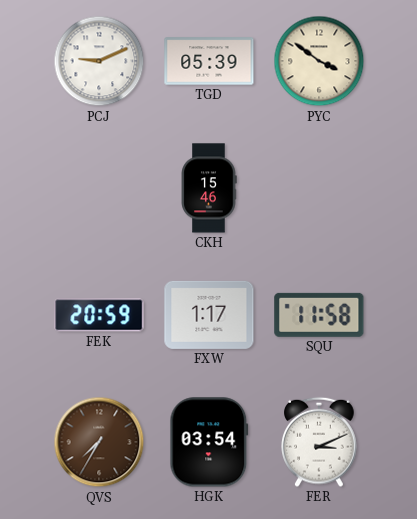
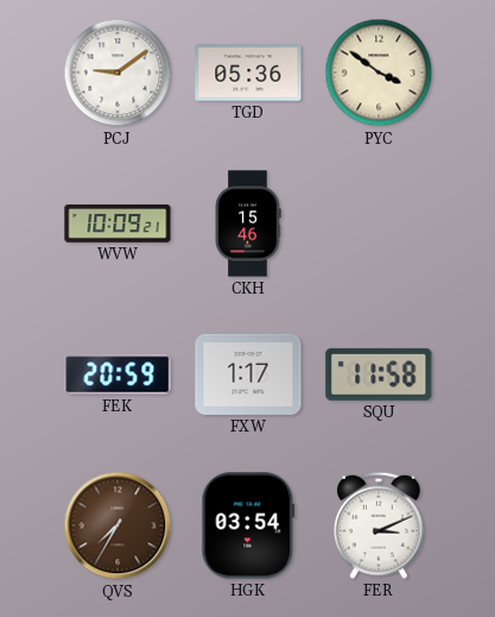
PCJ: 9:11 -> 9:09
TGD: 05:39 -> 05:36
WVW: none -> 10:09
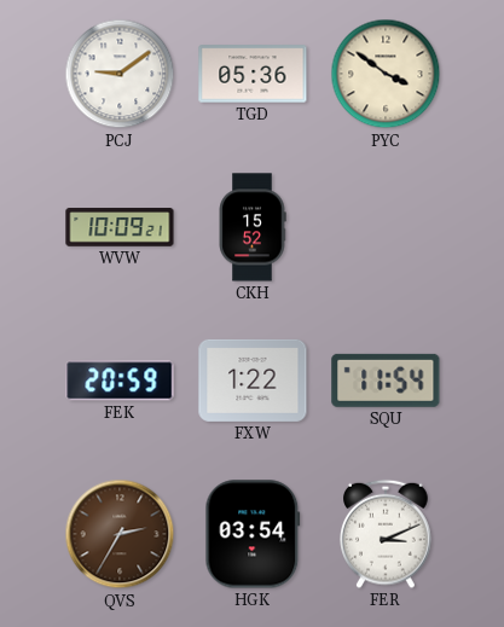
CKH: 15:46 -> 15:52
FXW: 1:17 -> 1:22
SQU: 11:58 -> 11:54
QVS: 7:35 -> 2:35
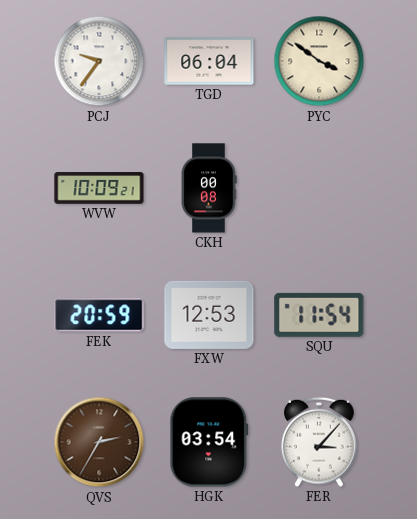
PCJ: 9:09 -> 9:36
TGD: 05:36 -> 06:04
CKH: 15:52 -> 00:08
FXW: 1:22 -> 12:53
FER: 3:11 -> 3:07
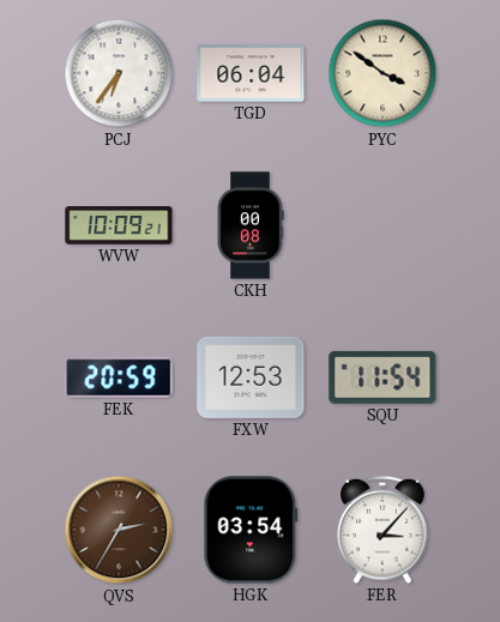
PCJ: 9:36 -> 6:36
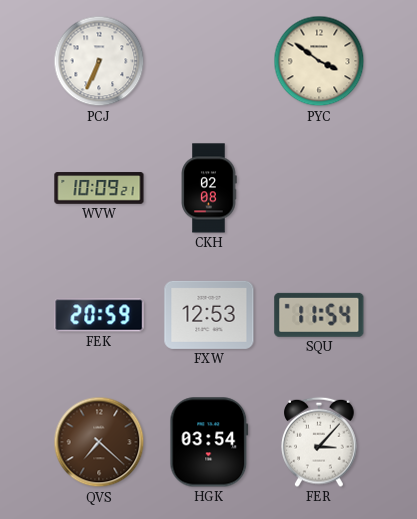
PCJ: 6:36 -> 6:34
TGD: 06:04 -> none
CKH: 00:08 -> 02:08
QVS: 2:35 -> 7:22
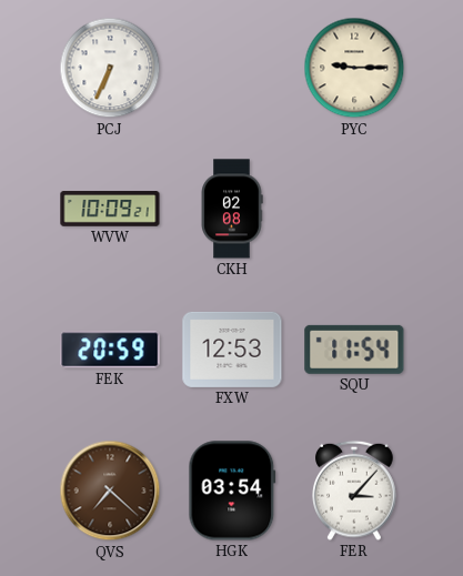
PYC: 3:51 -> 9:15
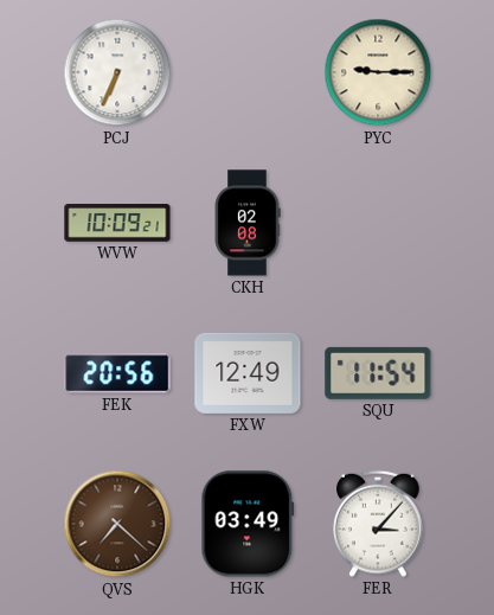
FEK: 20:59 -> 20:56
FXW: 12:53 -> 12:49
HGK: 03:54 -> 03:49
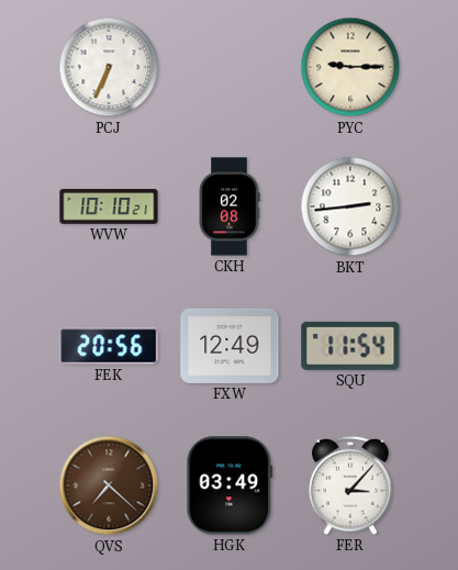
WVW: 10:09 -> 10:10
BKT: none -> 2:44
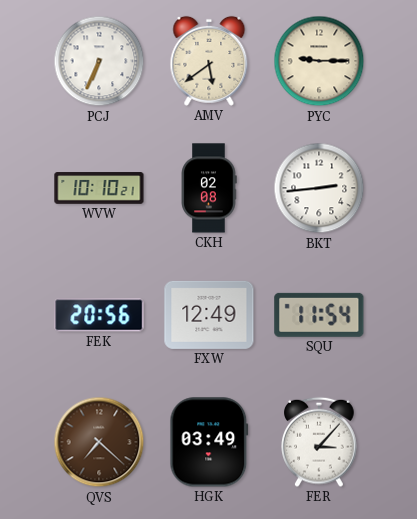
AMV: none -> 5:39
